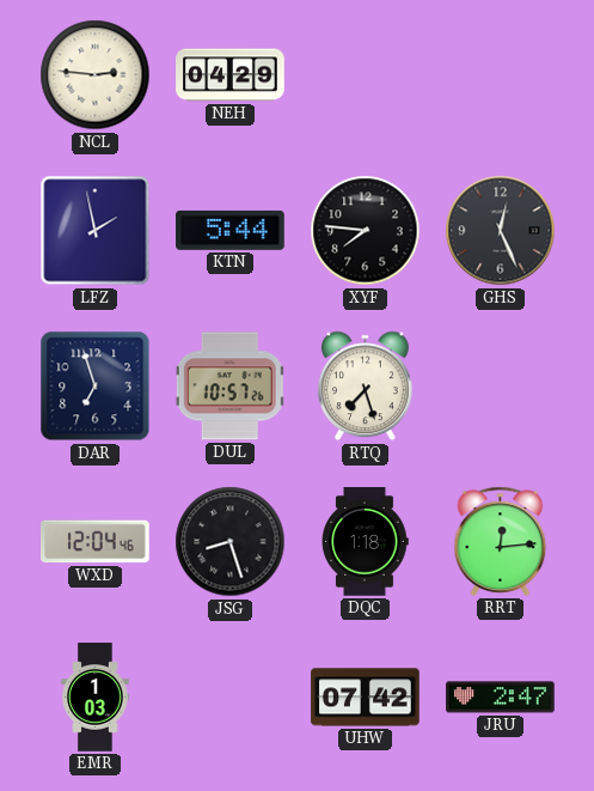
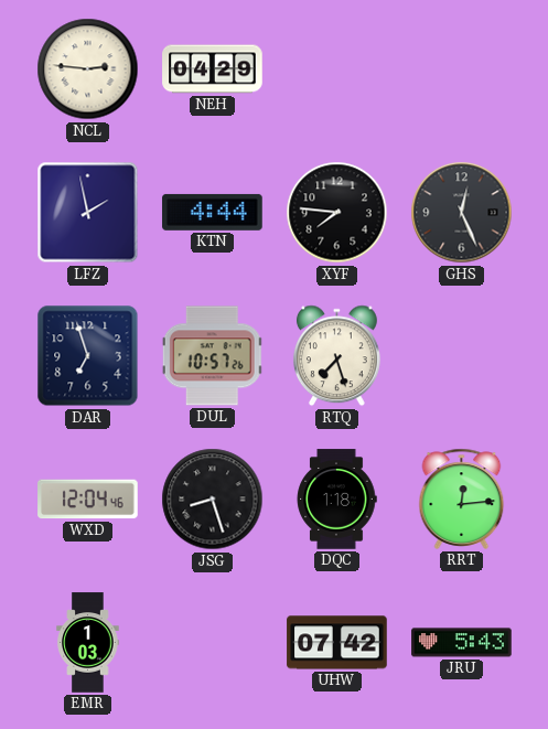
KTN: 5:44 -> 4:44
JRU: 2:47 -> 5:43
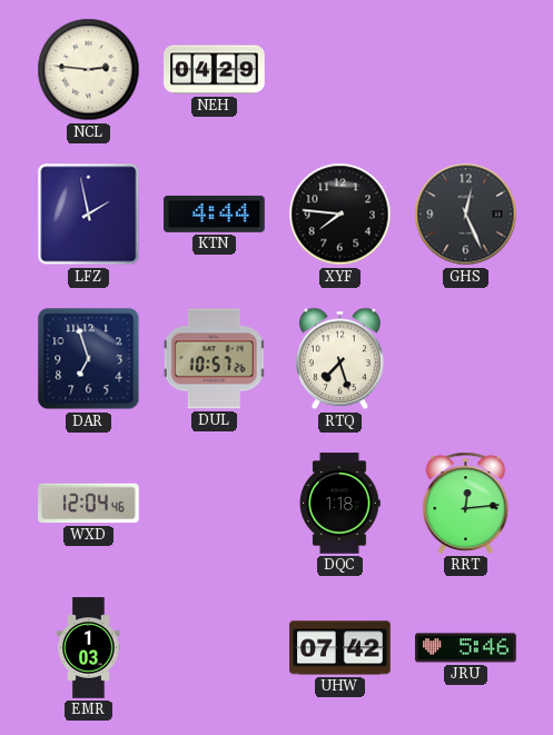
JSG: 8:27 -> none
JRU: 5:43 -> 5:46
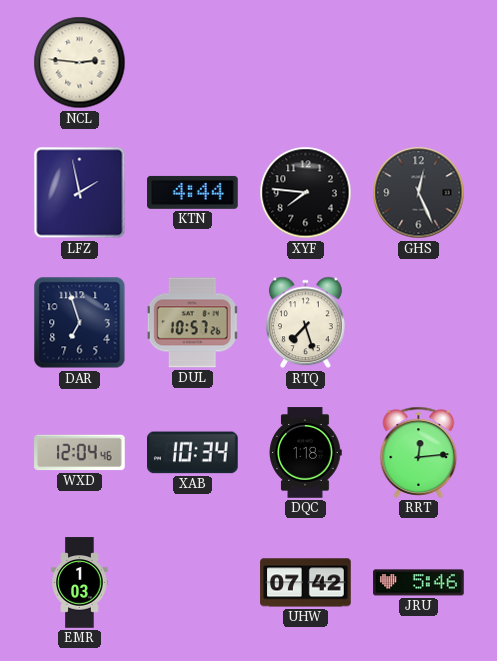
NEH: 04:29 -> none
XAB: none -> 10:34
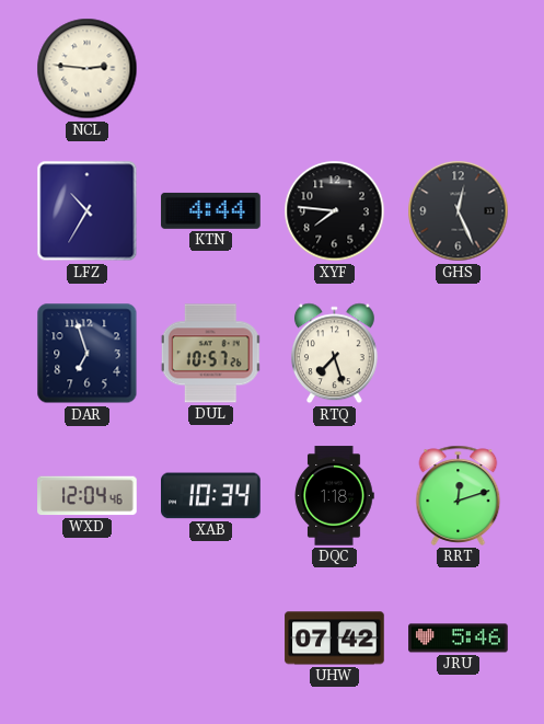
LFZ: 1:58 -> 10:35
RRT: 12:14 -> 12:12
EMR: 1:03 -> none
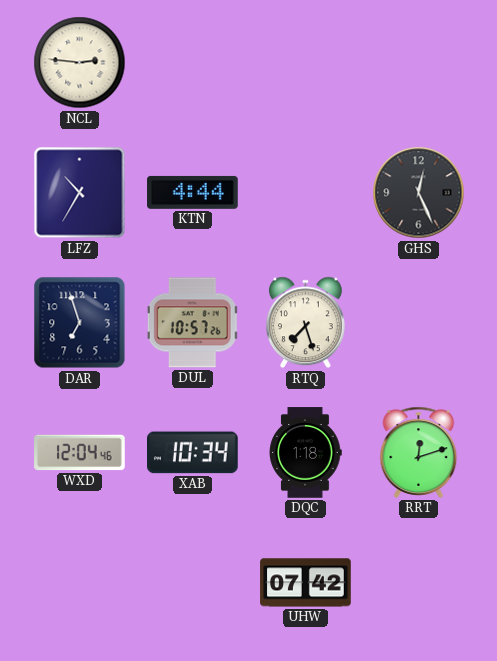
XYF: 7:46 -> none
JRU: 5:46 -> none
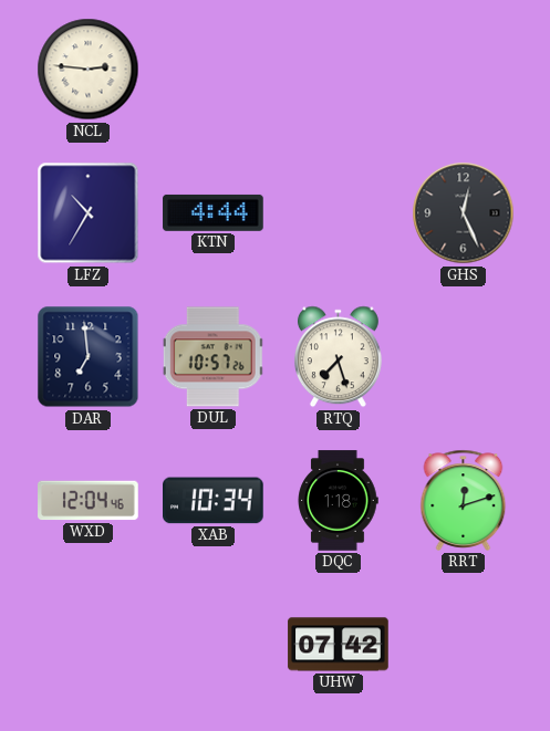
DAR: 6:57 -> 6:59
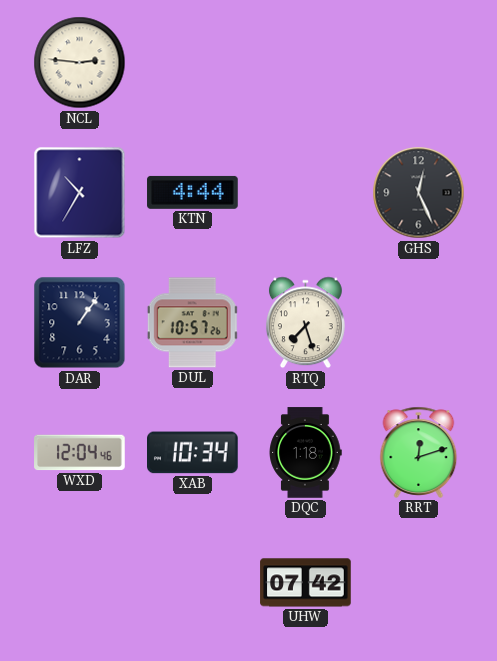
DAR: 6:59 -> 1:06
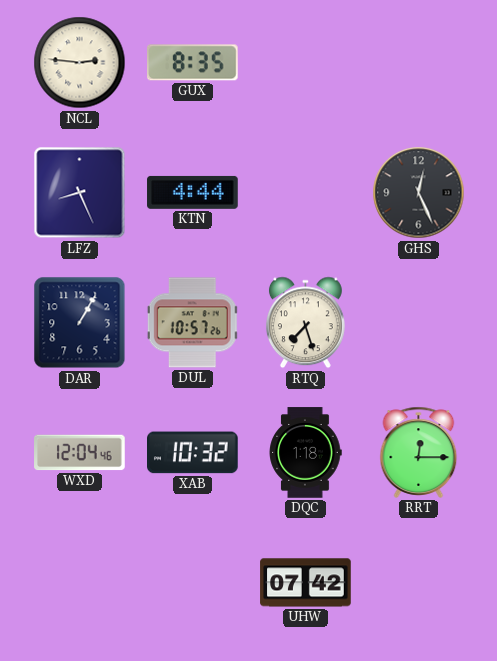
GUX: none -> 8:35
LFZ: 10:35 -> 8:26
DAR: 1:06 -> 1:05
XAB: 10:34 -> 10:32
RRT: 12:12 -> 12:15
